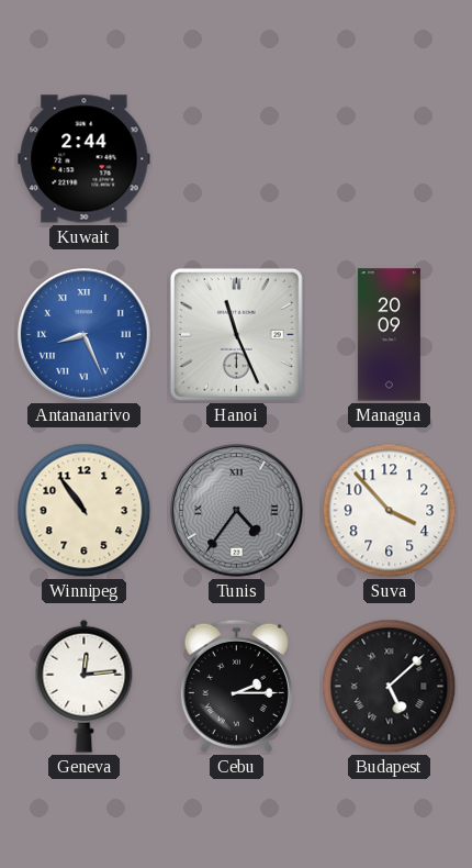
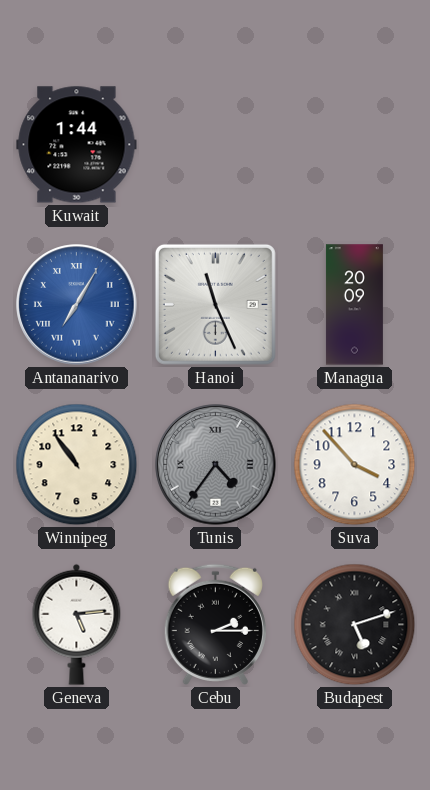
Kuwait: 2:44 -> 1:44
Antananarivo: 8:26 -> 7:05
Geneva: 12:14 -> 5:14
Budapest: 5:08 -> 5:12
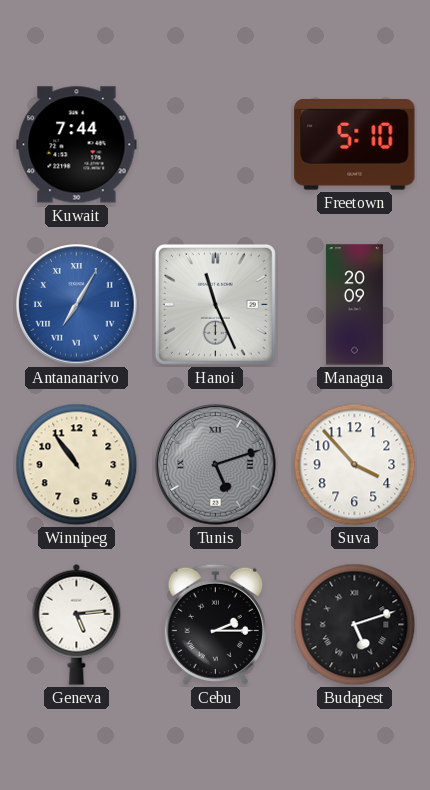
Kuwait: 1:44 -> 7:44
Freetown: none -> 5:10
Tunis: 4:36 -> 5:12
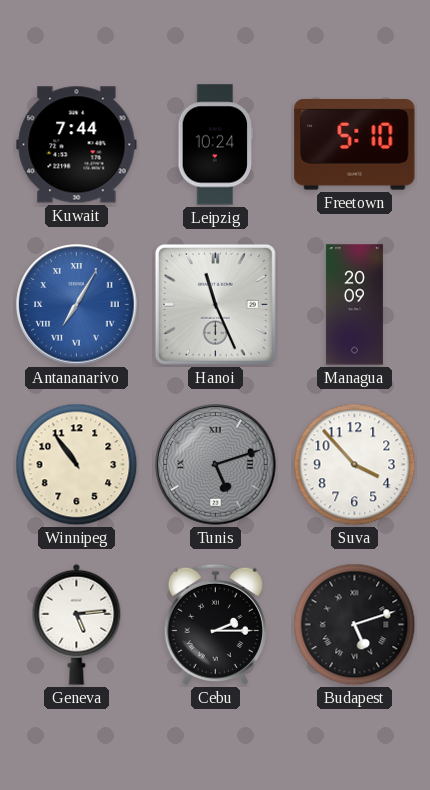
Leipzig: none -> 10:24
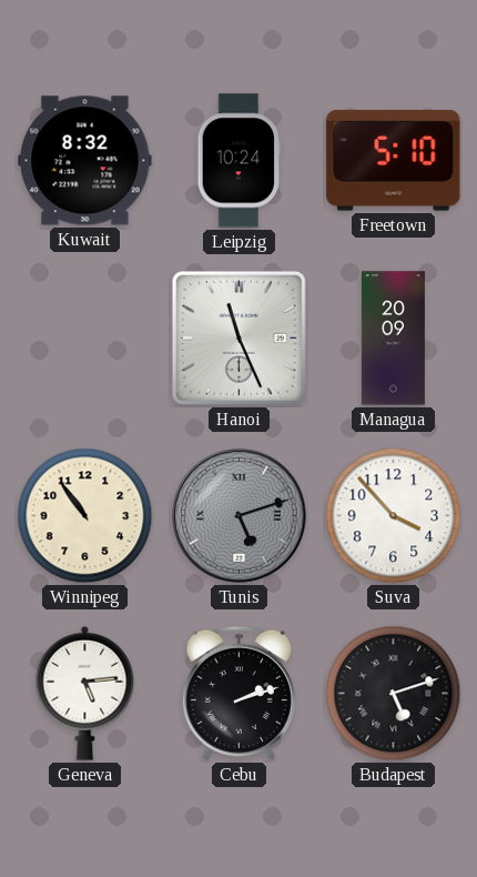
Kuwait: 7:44 -> 8:32
Antananarivo: 7:05 -> none
Cebu: 2:15 -> 2:12
